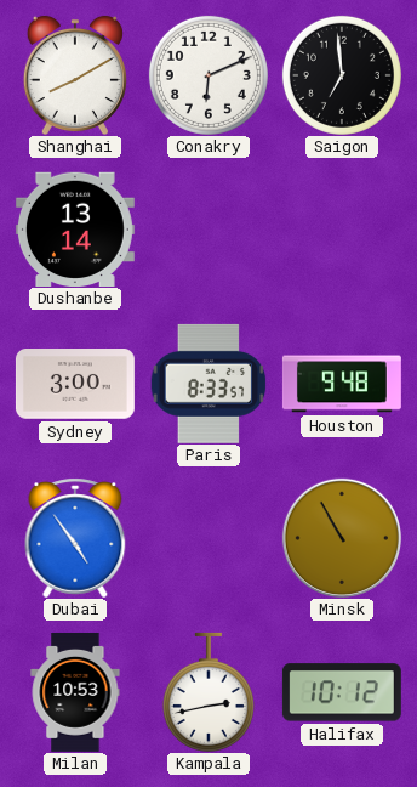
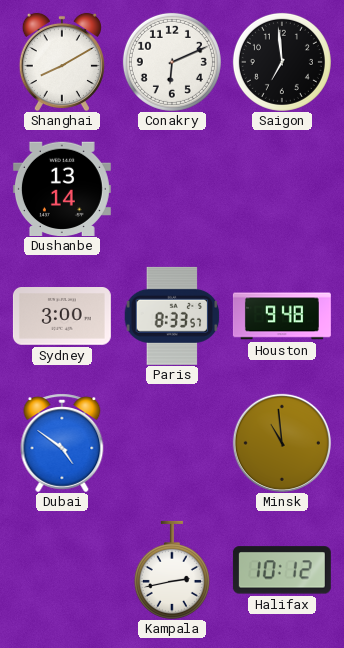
Dubai: 4:54 -> 4:51
Minsk: 10:55 -> 10:59
Milan: 10:53 -> none
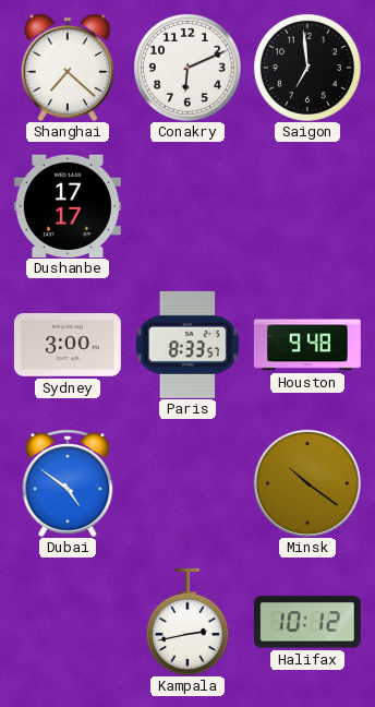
Shanghai: 8:10 -> 7:22
Dushanbe: 13:14 -> 17:17
Minsk: 10:59 -> 10:21
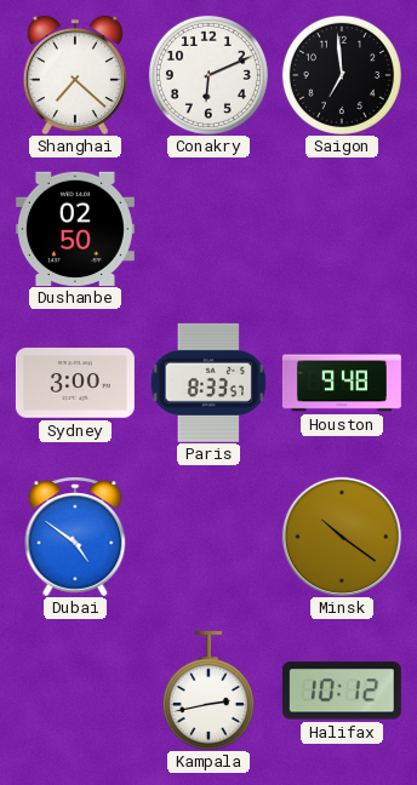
Dushanbe: 17:17 -> 02:50
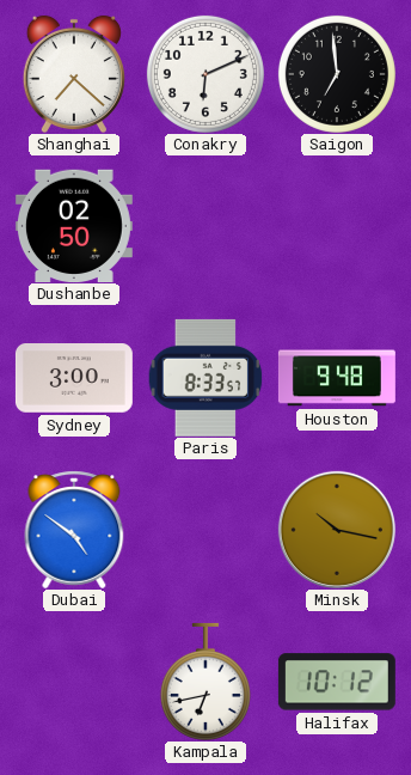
Minsk: 10:21 -> 10:17
Kampala: 2:43 -> 6:43
